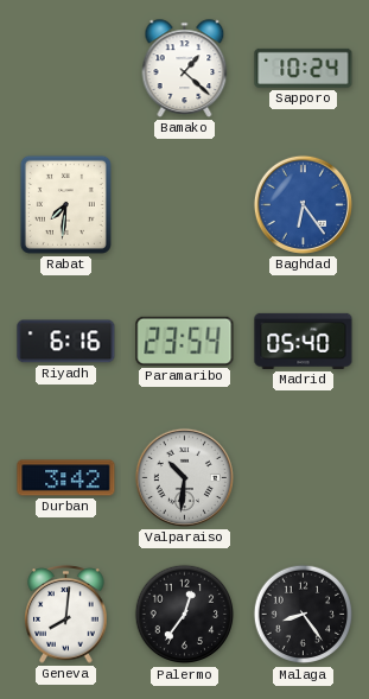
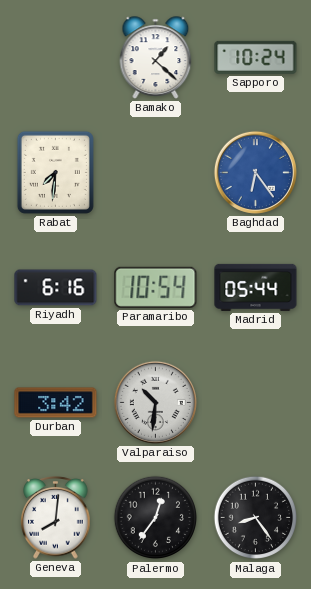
Paramaribo: 23:54 -> 10:54
Madrid: 05:40 -> 05:44
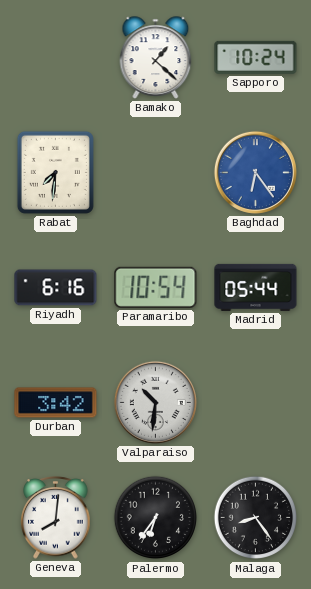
Palermo: 12:36 -> 6:36
